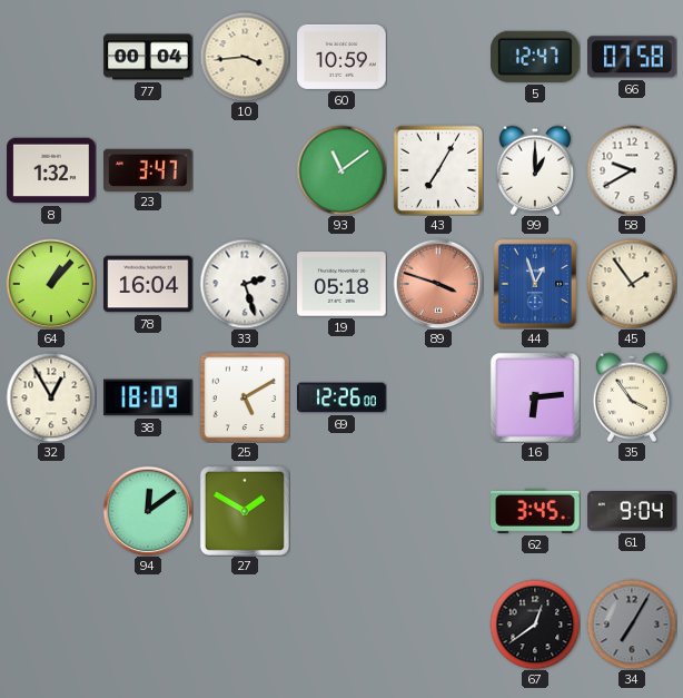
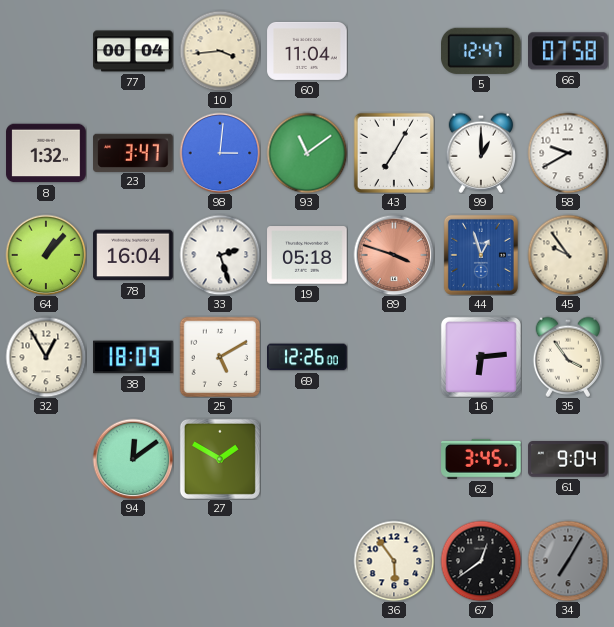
60: 10:59 -> 11:04
98: none -> 3:01
45: 1:54 -> 9:54
36: none -> 5:54
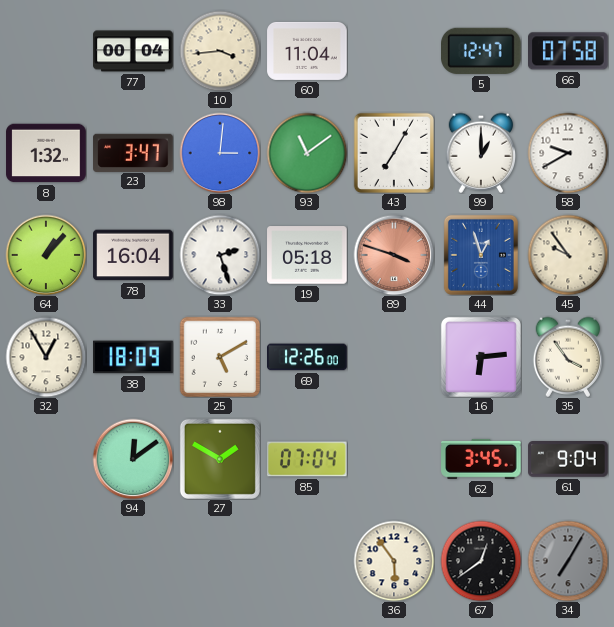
85: none -> 07:04
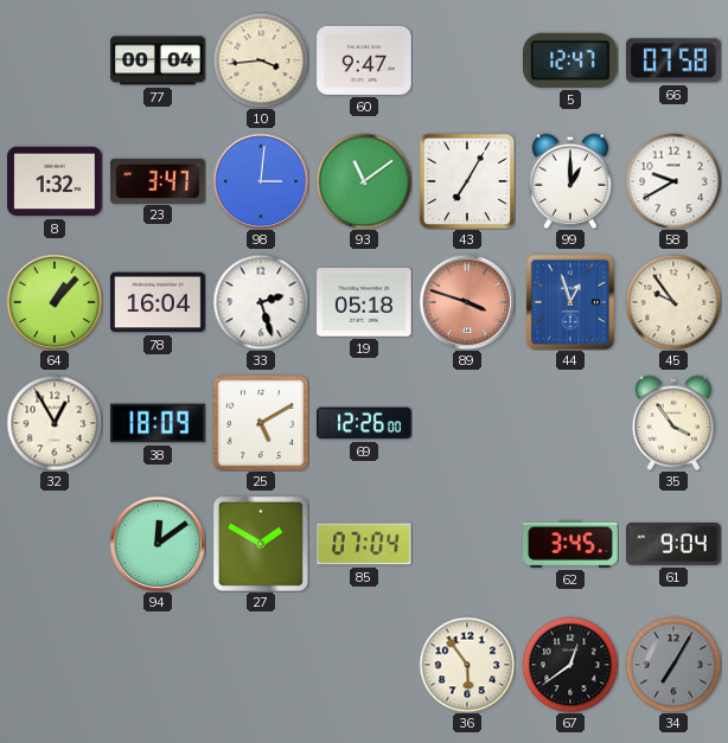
60: 11:04 -> 9:47
16: 6:14 -> none
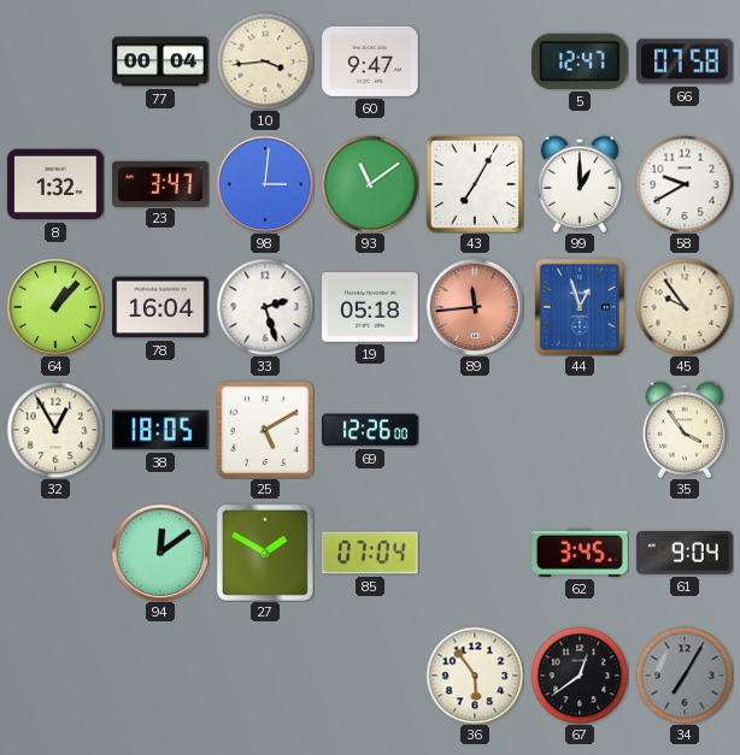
89: 3:48 -> 11:44
38: 18:09 -> 18:05
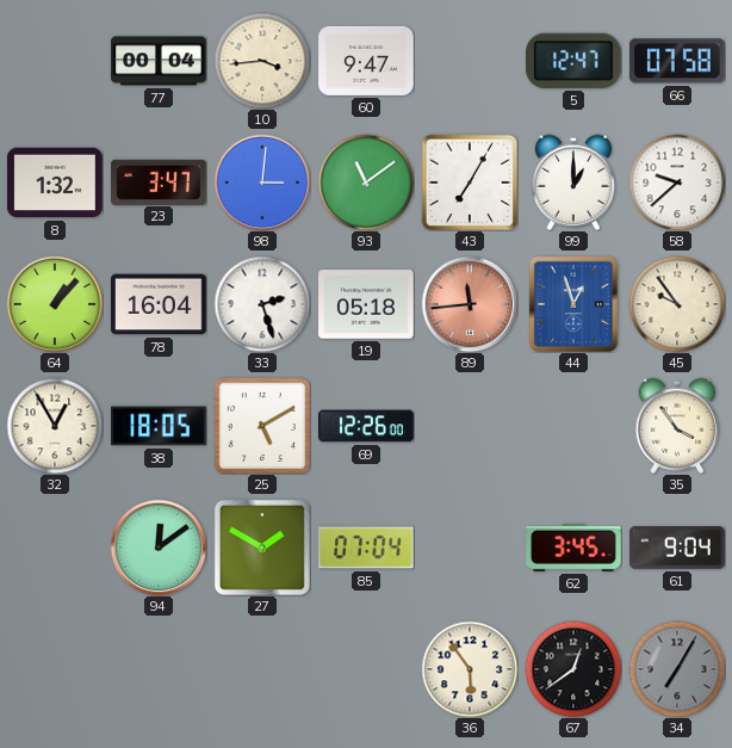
58: 9:40 -> 9:38
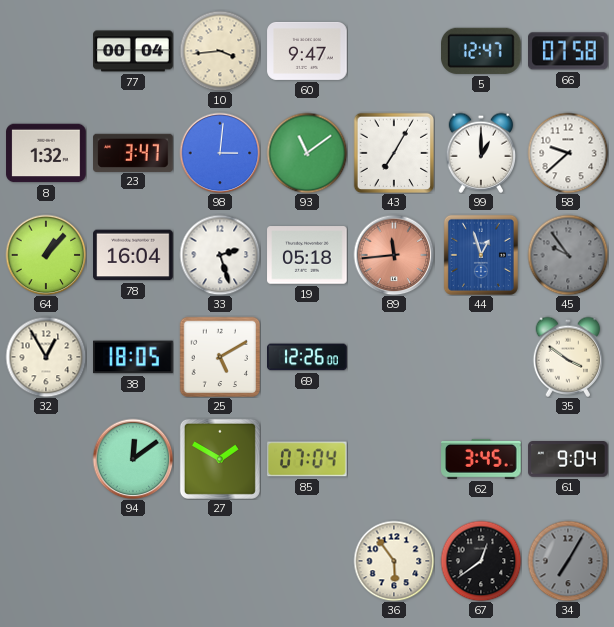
45 dial: cream -> grey
35: 3:54 -> 3:51
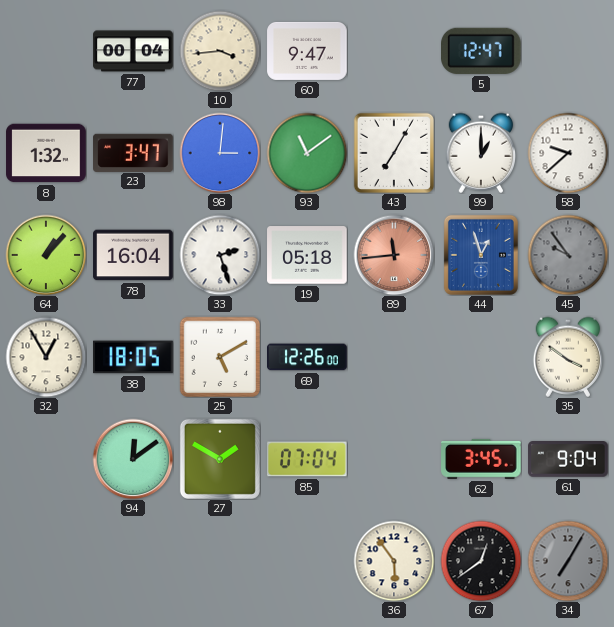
66: 07:58 -> none
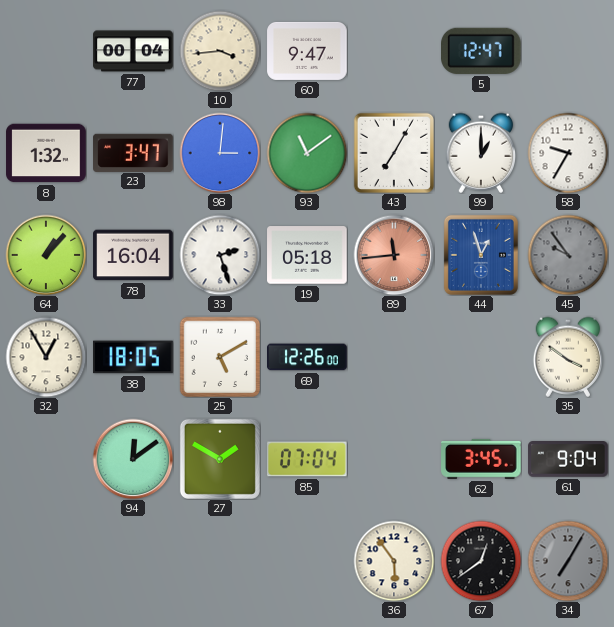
58: 9:38 -> 9:35
